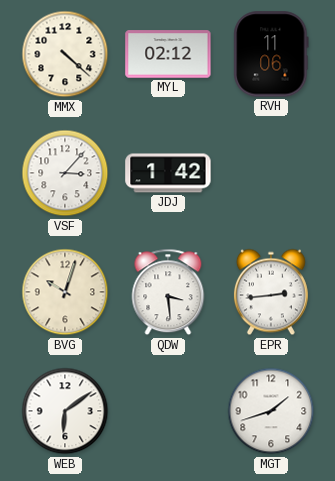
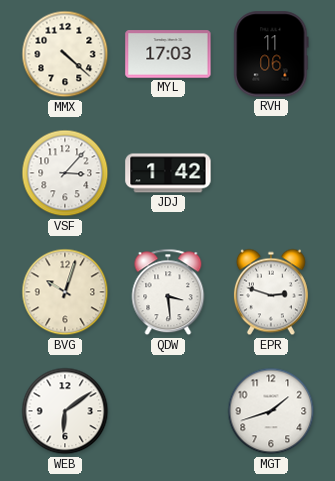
MYL: 02:12 -> 17:03
EPR: 2:44 -> 2:48
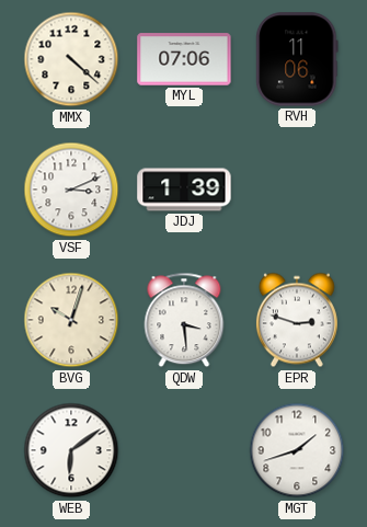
MYL: 17:03 -> 07:06
VSF: 3:07 -> 3:11
JDJ: 1:42 -> 1:39
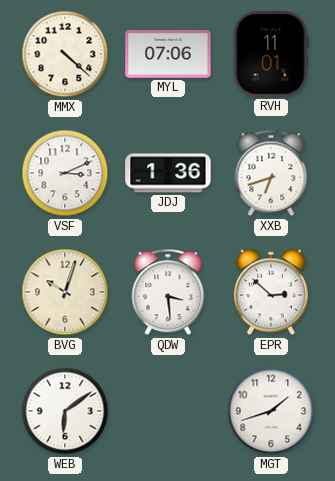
RVH: 11:06 -> 11:01
JDJ: 1:39 -> 1:36
XXB: none -> 6:42
EPR: 2:48 -> 2:52
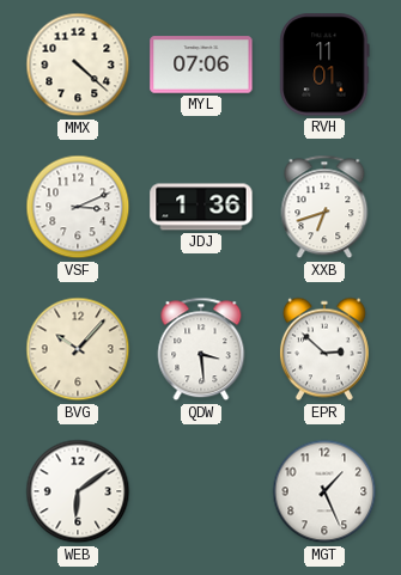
BVG: 10:03 -> 10:07
MGT: 1:42 -> 1:26
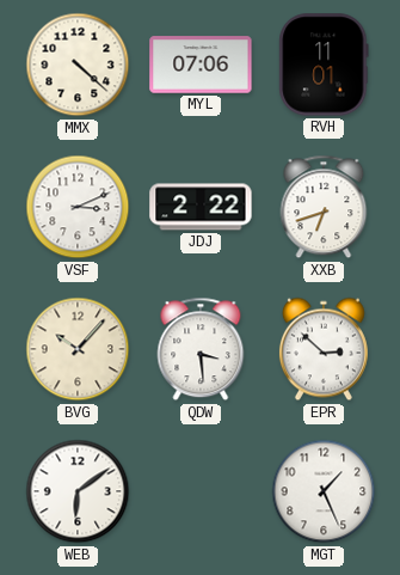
JDJ: 1:36 -> 2:22
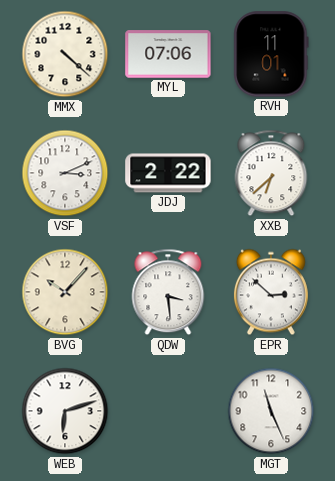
XXB: 6:42 -> 6:38
WEB: 6:09 -> 6:12
MGT: 1:26 -> 11:26
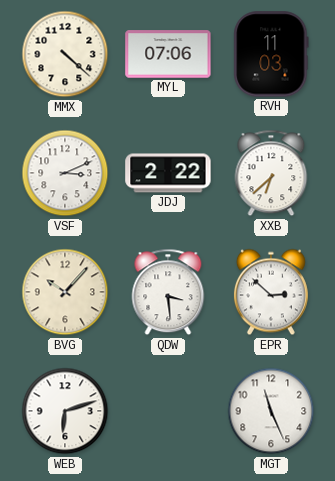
RVH: 11:01 -> 11:03
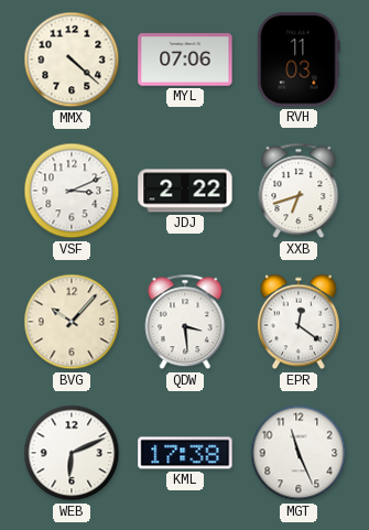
XXB: 6:38 -> 6:42
EPR: 2:52 -> 12:21
WEB: 6:12 -> 6:11
KML: none -> 17:38
